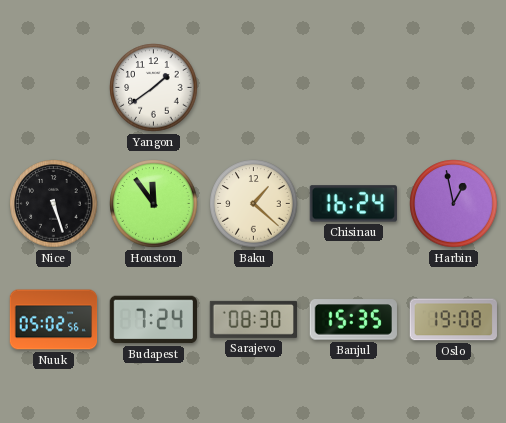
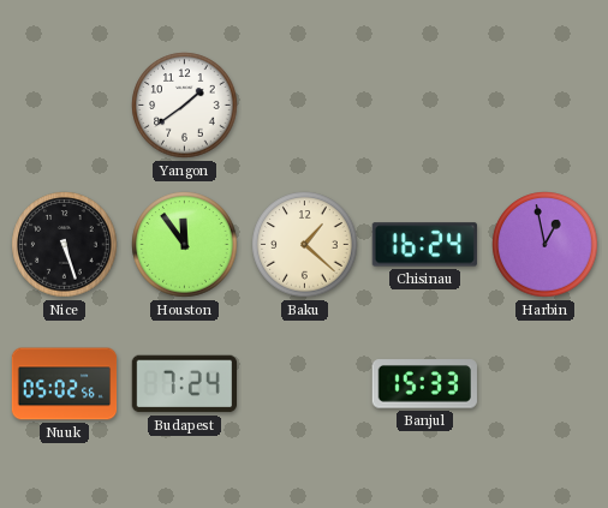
Sarajevo: 08:30 -> none
Banjul: 15:35 -> 15:33
Oslo: 19:08 -> none
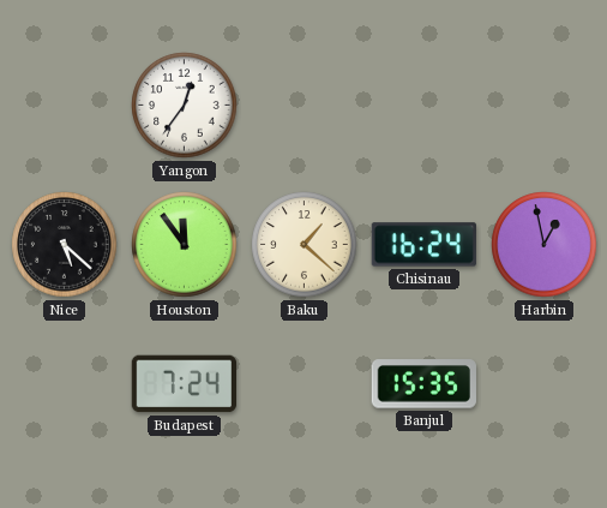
Yangon: 1:39 -> 12:36
Nice: 5:27 -> 5:22
Nuuk: 05:02 -> none
Banjul: 15:33 -> 15:35
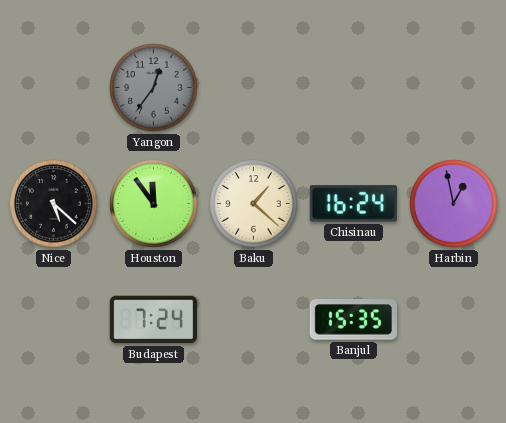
Yangon dial: white -> grey
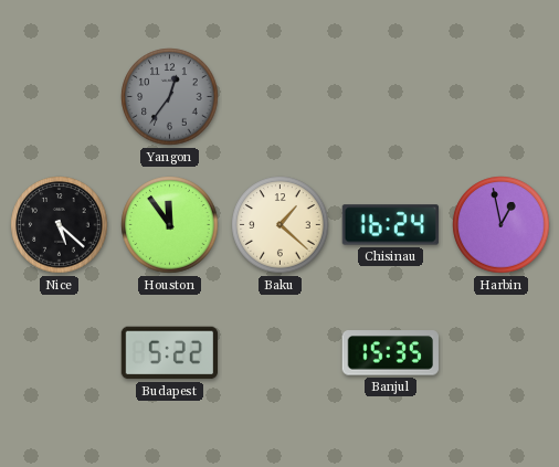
Budapest: 7:24 -> 5:22
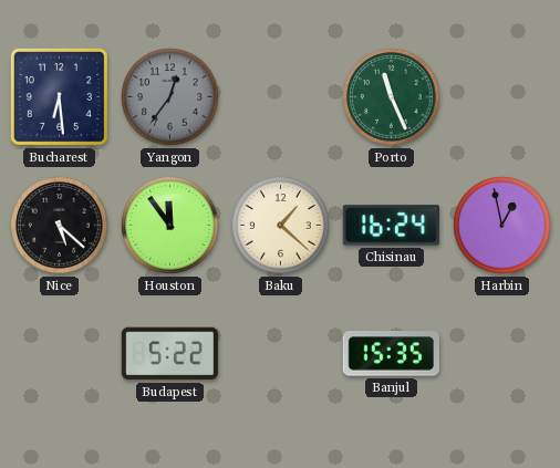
Bucharest: none -> 6:29
Porto: none -> 11:26
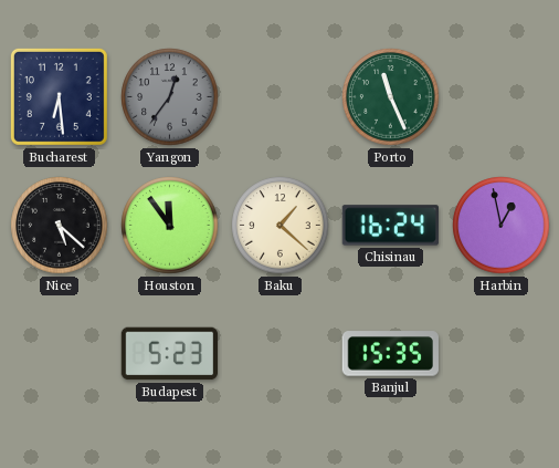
Budapest: 5:22 -> 5:23
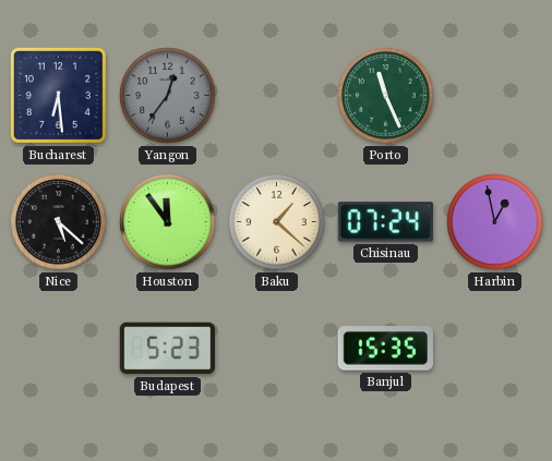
Chisinau: 16:24 -> 07:24
